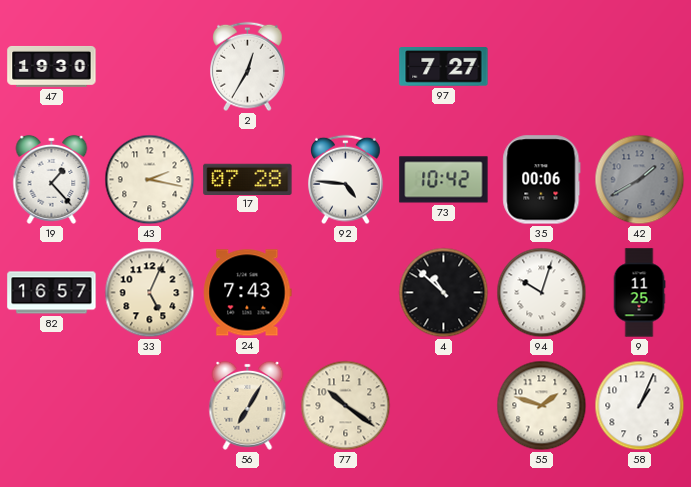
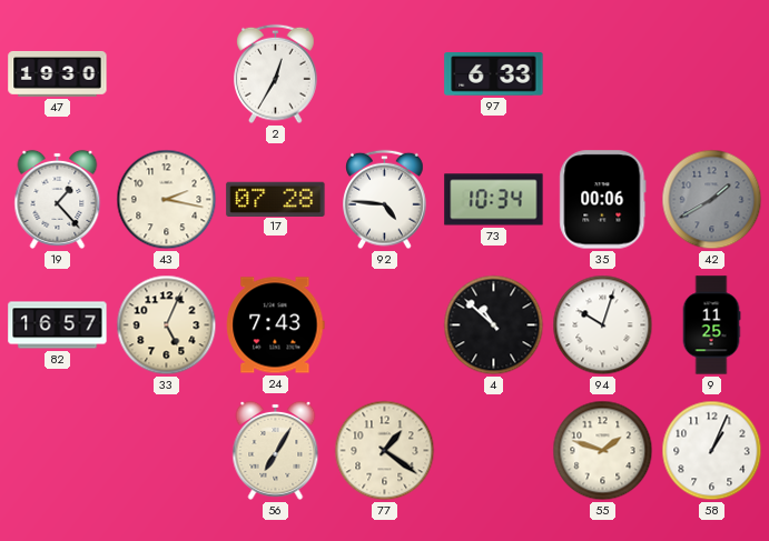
97: 7:27 -> 6:33
73: 10:42 -> 10:34
77: 10:21 -> 1:21
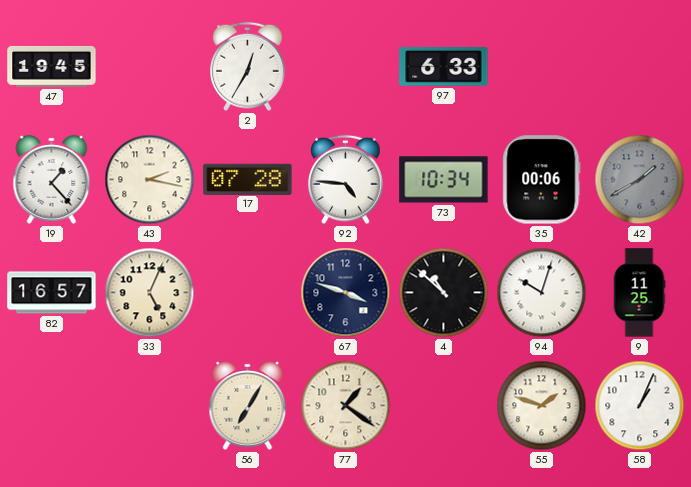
47: 19:30 -> 19:45
24: 7:43 -> none
67: none -> 3:48
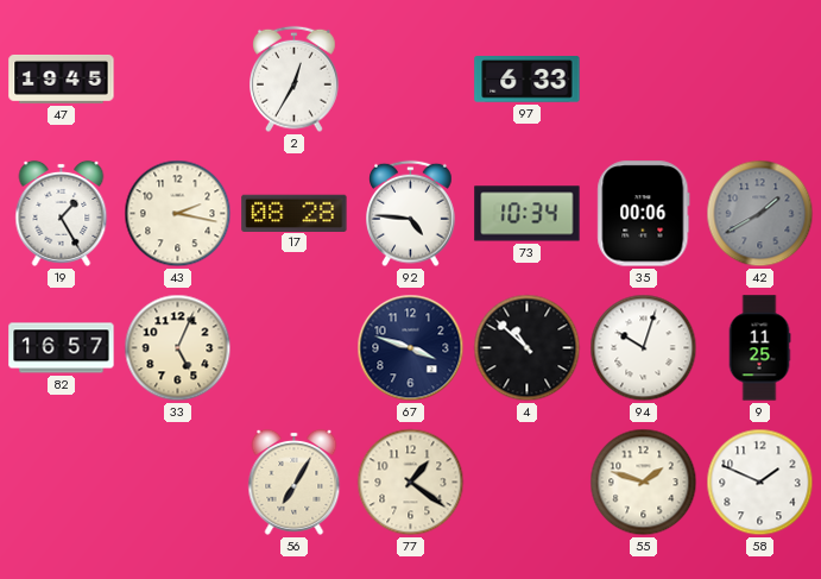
19: 1:23 -> 1:25
17: 07:28 -> 08:28
58: 1:04 -> 1:49
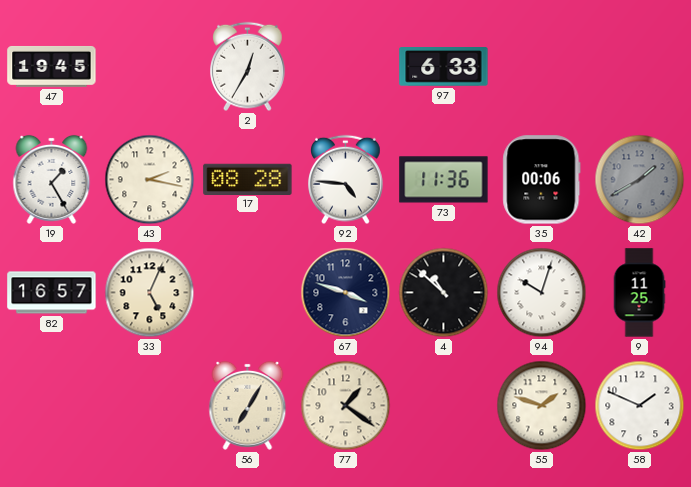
73: 10:34 -> 11:36
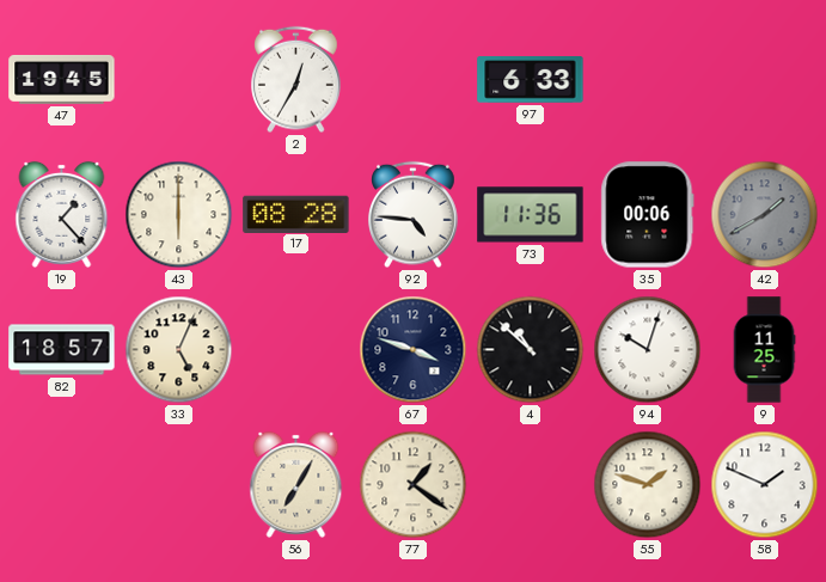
19: 1:25 -> 1:23
43: 2:17 -> 6:00
82: 16:57 -> 18:57
